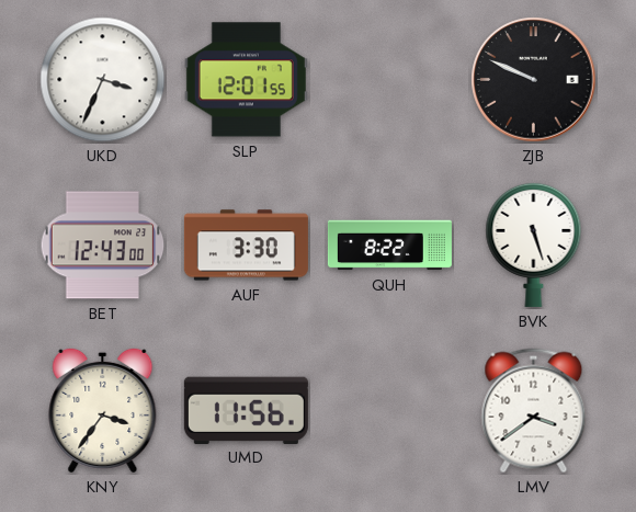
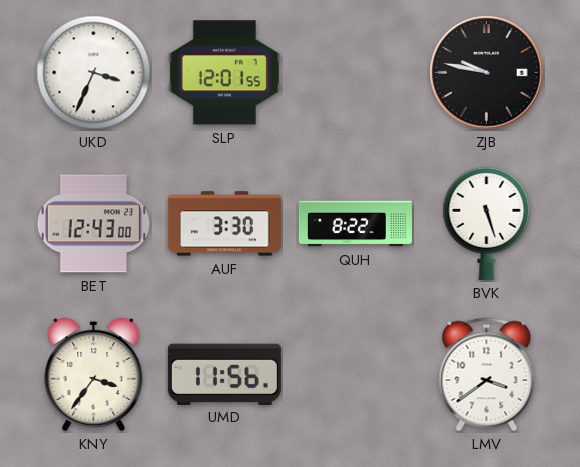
ZJB: 9:49 -> 9:47
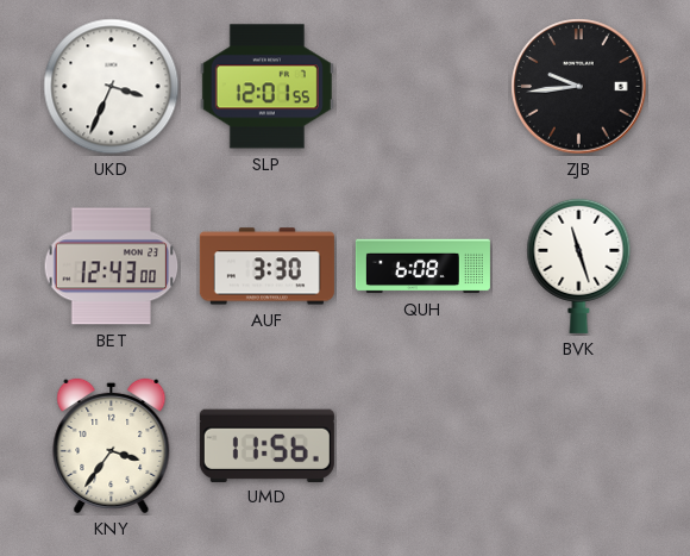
ZJB: 9:47 -> 9:44
QUH: 8:22 -> 6:08
BVK: 5:27 -> 11:27
LMV: 3:39 -> none
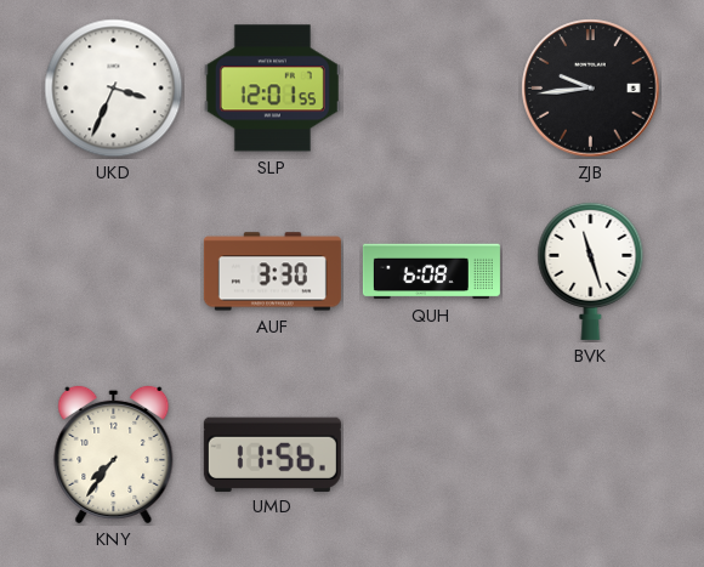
BET: 12:43 -> none
KNY: 3:36 -> 7:36
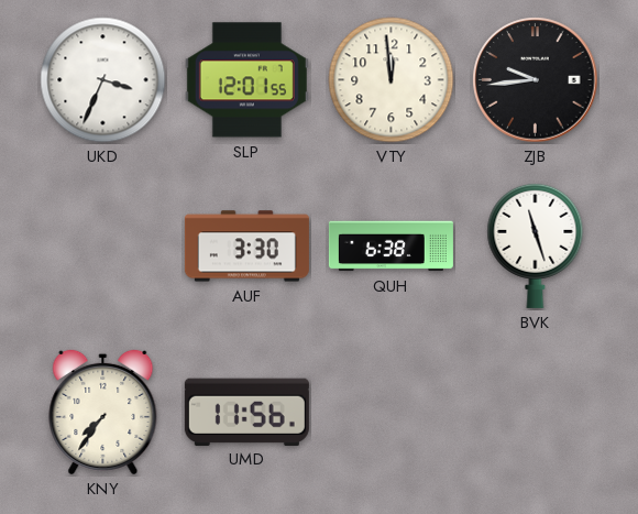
VTY: none -> 11:59
QUH: 6:08 -> 6:38
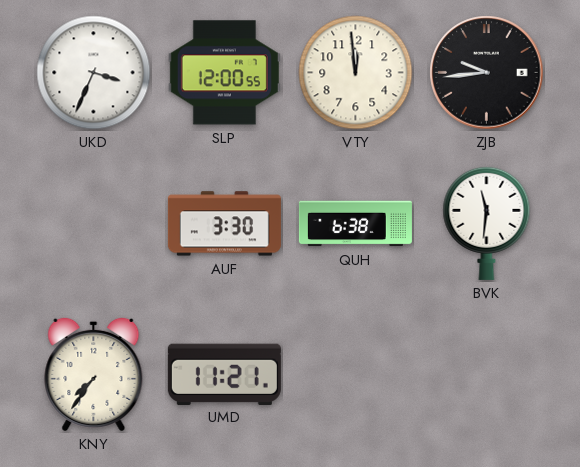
SLP: 12:01 -> 12:00
BVK: 11:27 -> 11:31
UMD: 11:56 -> 11:21
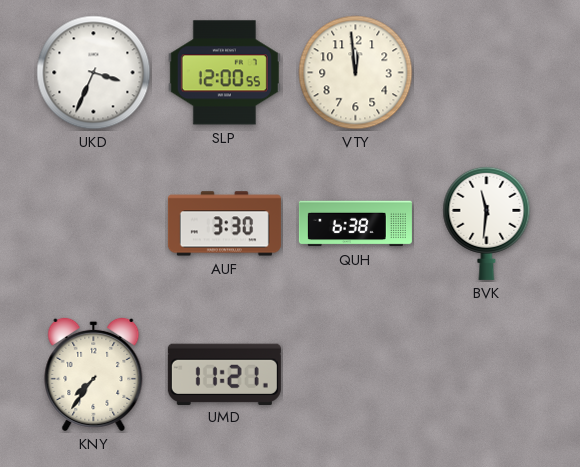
ZJB: 9:44 -> none
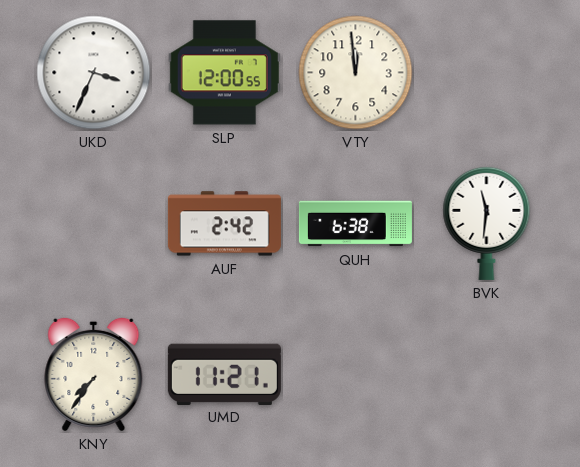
AUF: 3:30 -> 2:42
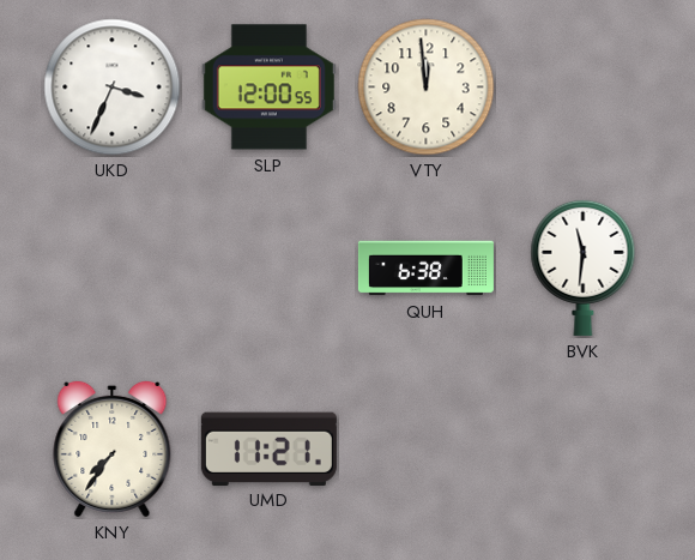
AUF: 2:42 -> none
